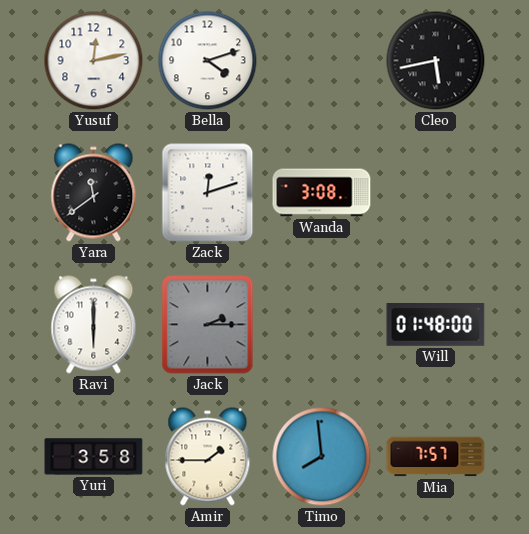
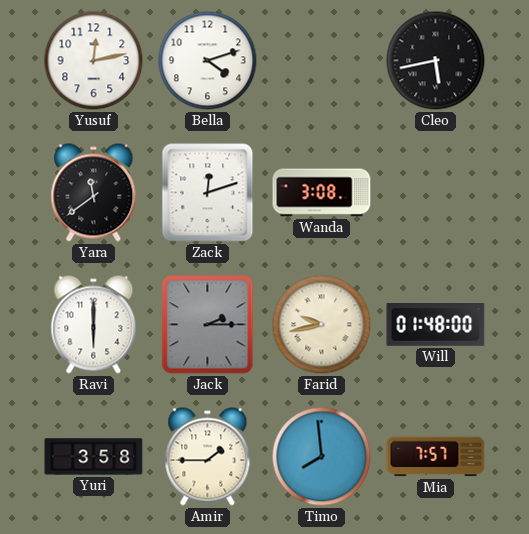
Farid: none -> 9:43
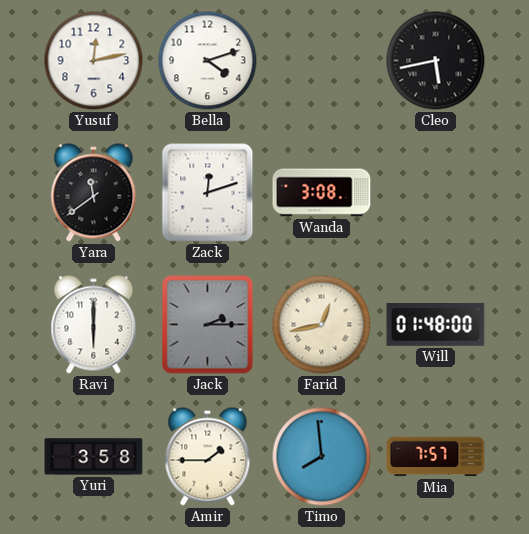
Farid: 9:43 -> 12:43
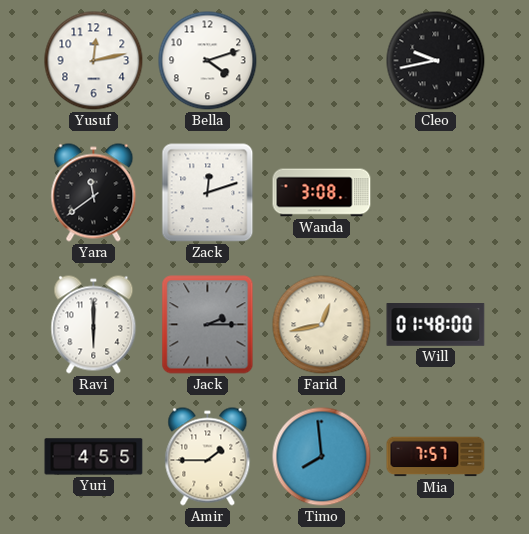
Cleo: 5:43 -> 9:43
Yuri: 3:58 -> 4:55
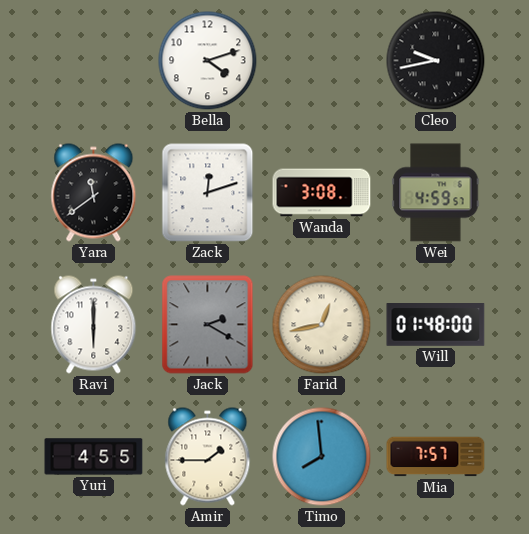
Yusuf: 12:13 -> none
Wei: none -> 4:59
Jack: 2:15 -> 2:20
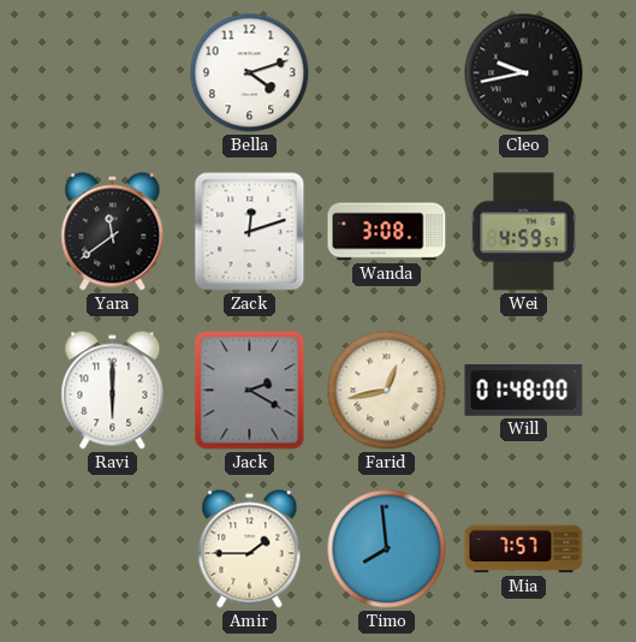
Yuri: 4:55 -> none
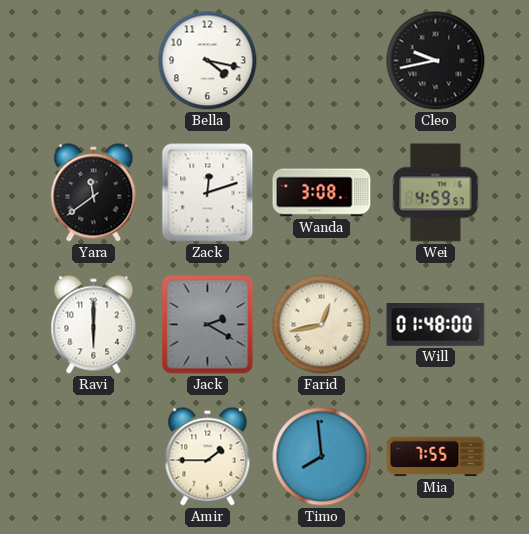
Bella: 4:12 -> 4:17
Mia: 7:57 -> 7:55
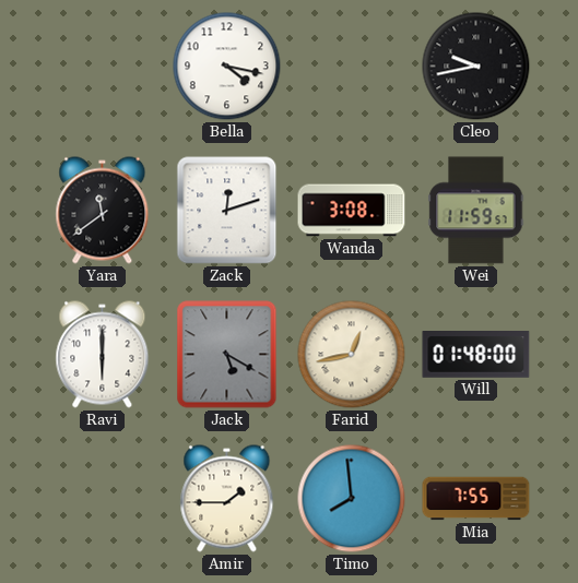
Wei: 4:59 -> 11:59
Jack: 2:20 -> 5:20
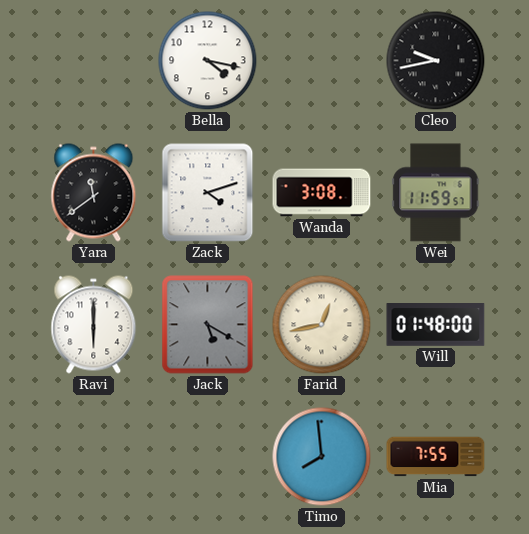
Zack: 12:12 -> 4:12
Amir: 1:45 -> none
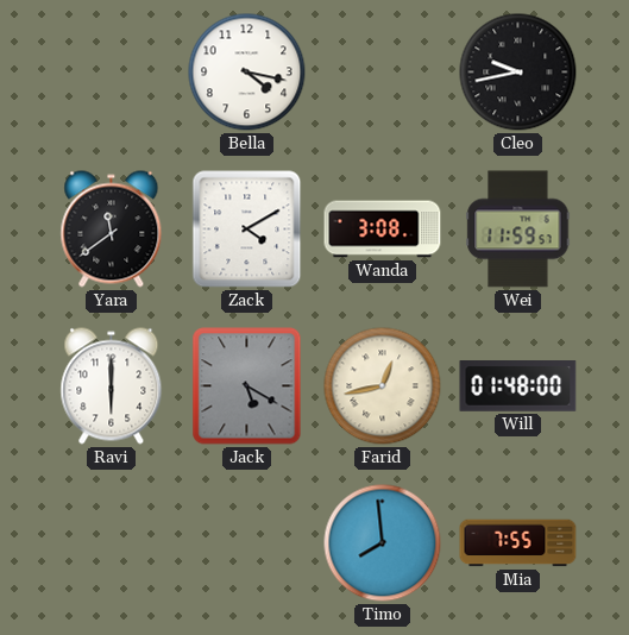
Zack: 4:12 -> 4:10
